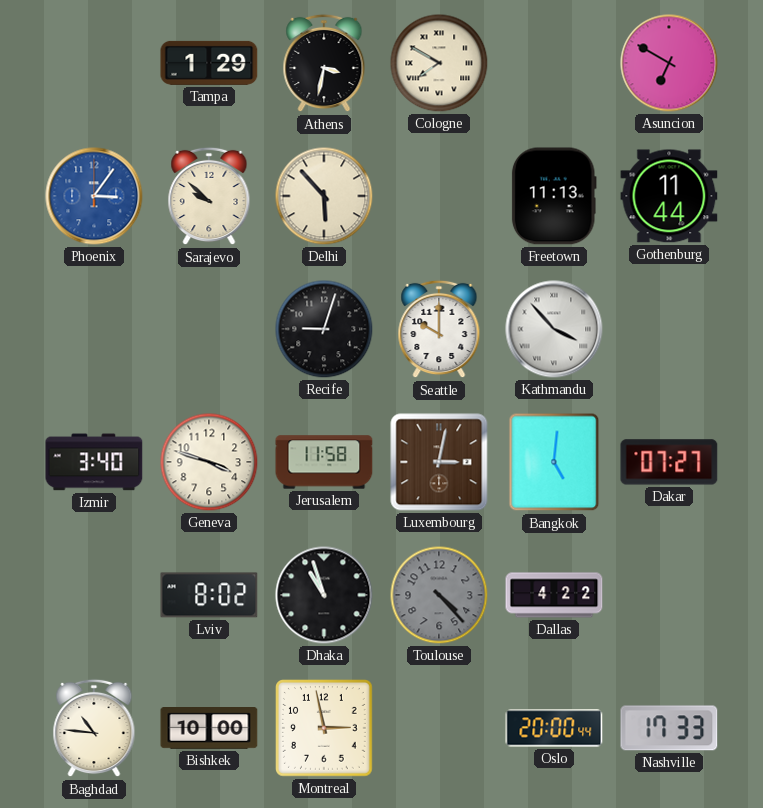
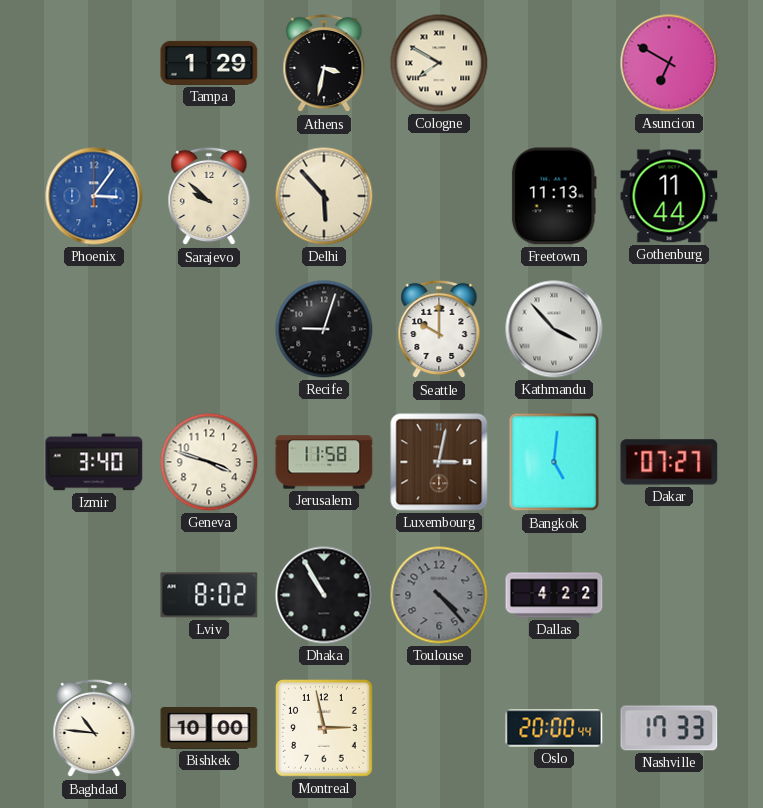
Dhaka: 10:57 -> 10:55
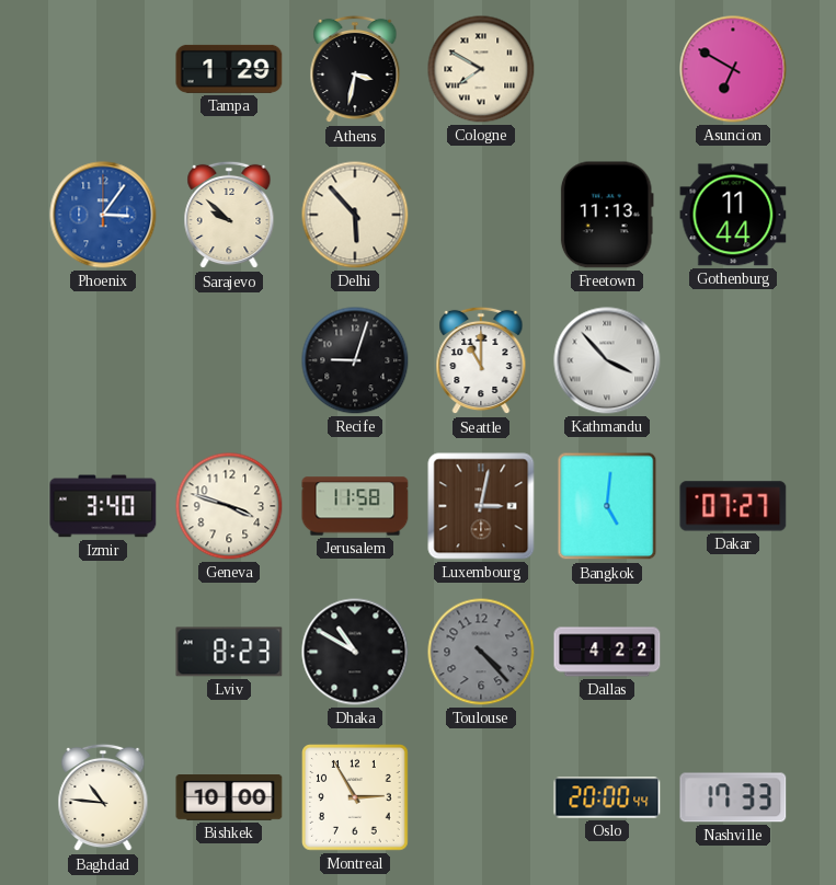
Seattle: 10:00 -> 11:00
Lviv: 8:02 -> 8:23
Dhaka: 10:55 -> 10:50
Montreal: 2:58 -> 2:55
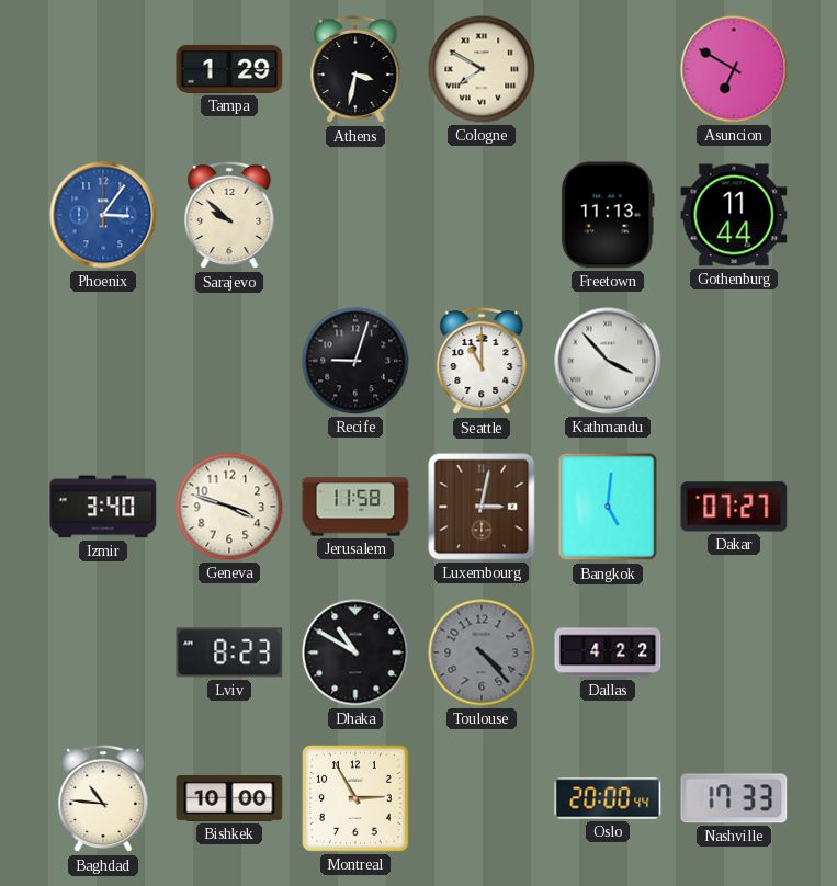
Delhi: 5:53 -> none
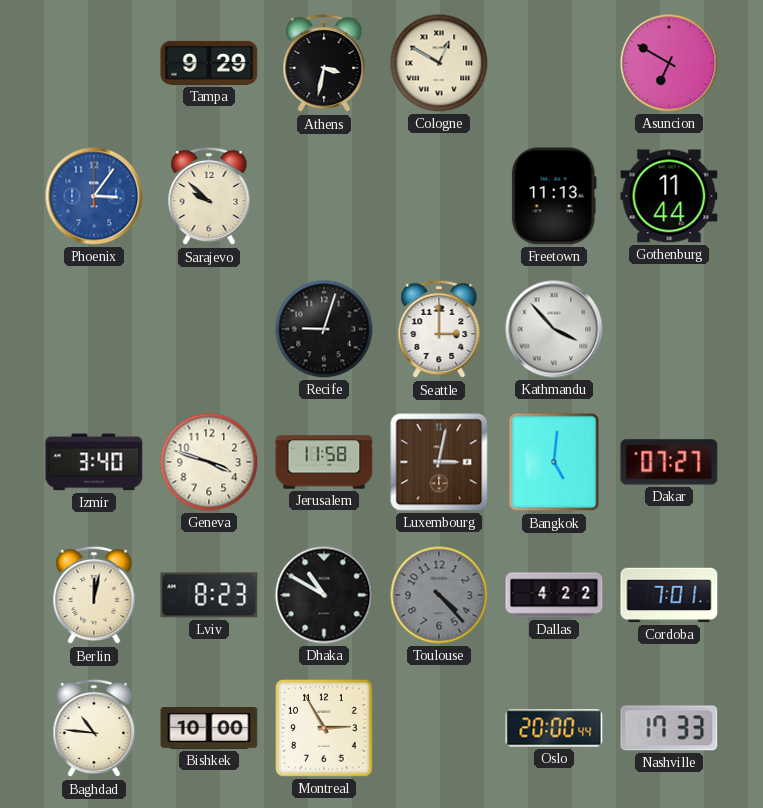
Tampa: 1:29 -> 9:29
Cologne: 7:50 -> 12:50
Seattle: 11:00 -> 3:00
Berlin: none -> 12:02
Cordoba: none -> 7:01
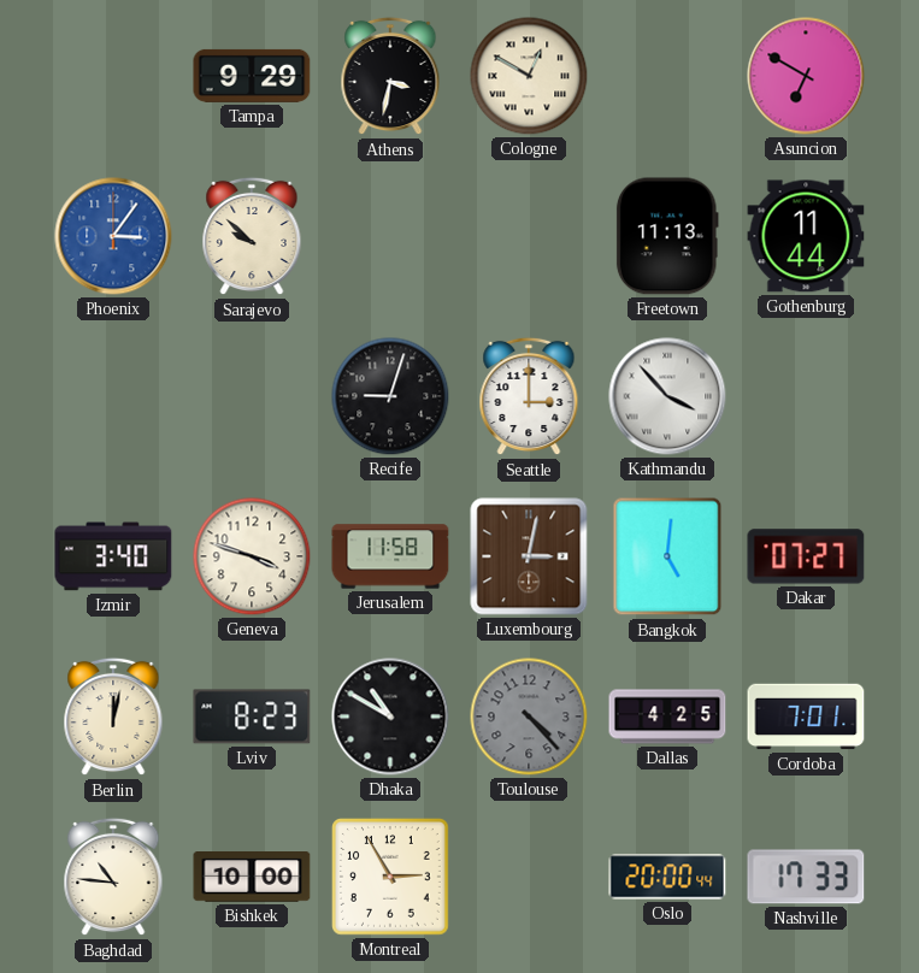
Dallas: 4:22 -> 4:25
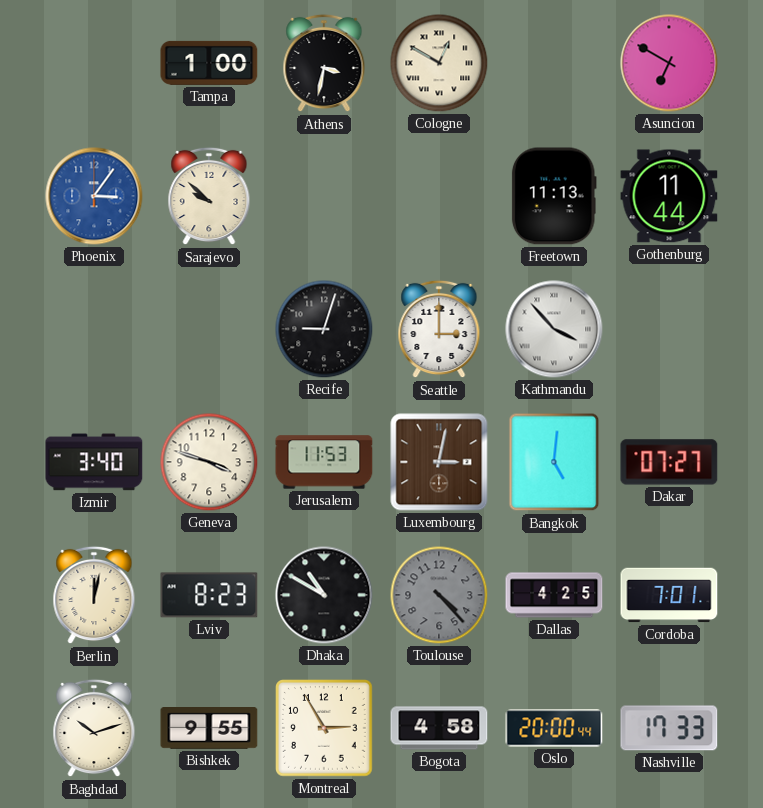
Tampa: 9:29 -> 1:00
Jerusalem: 11:58 -> 11:53
Baghdad: 10:46 -> 10:12
Bishkek: 10:00 -> 9:55
Bogota: none -> 4:58
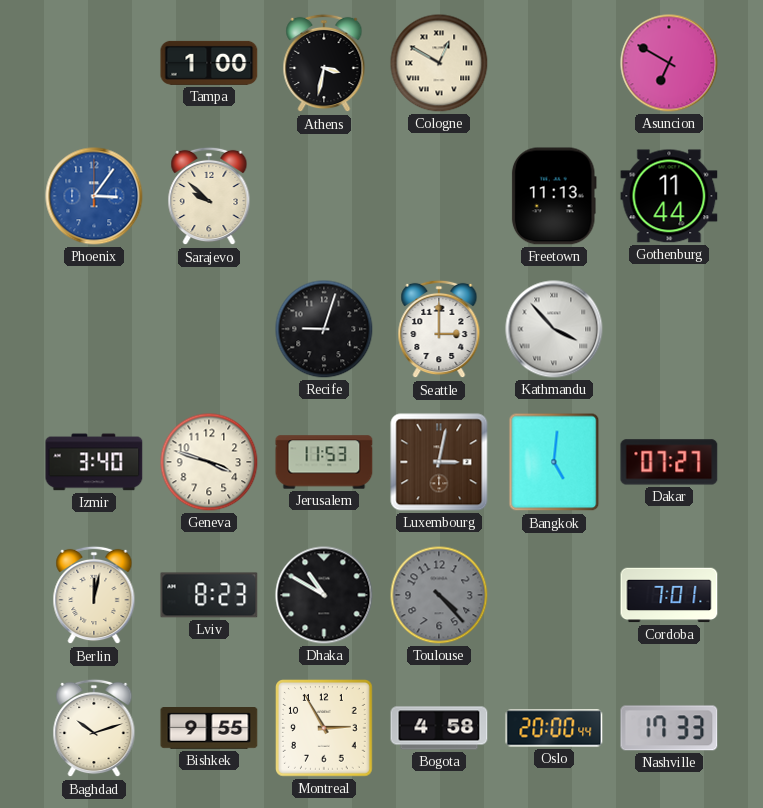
Dallas: 4:25 -> none
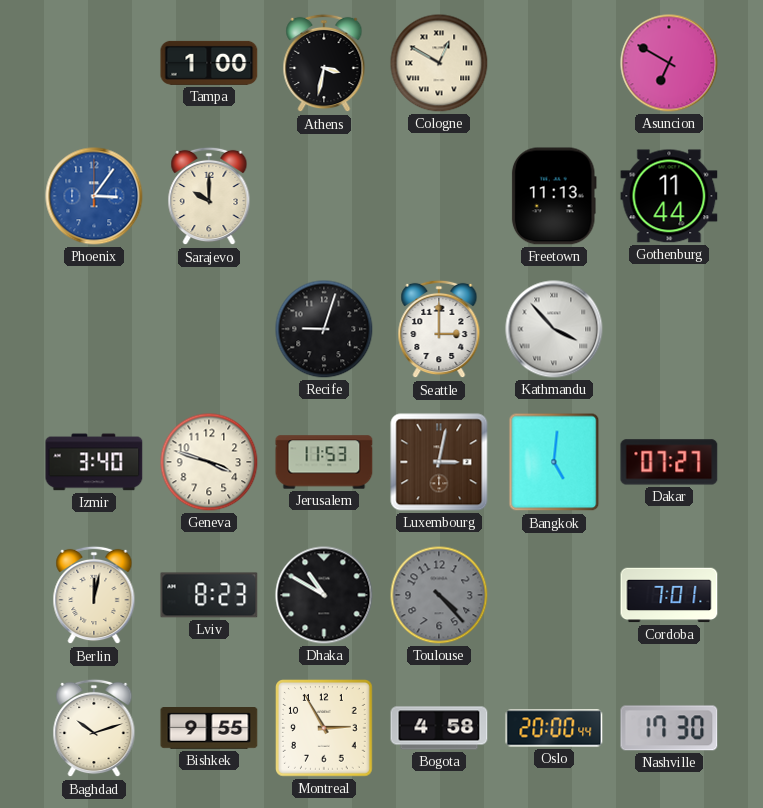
Sarajevo: 9:52 -> 10:00
Nashville: 17:33 -> 17:30
